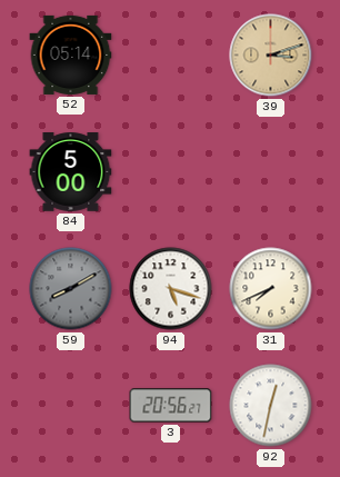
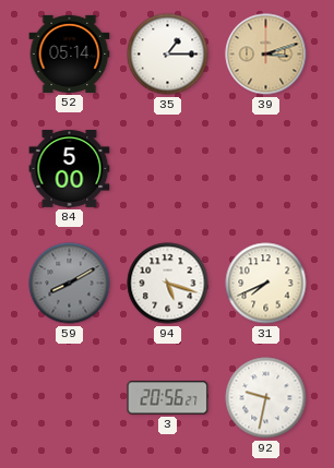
35: none -> 1:15
92: 12:32 -> 9:32
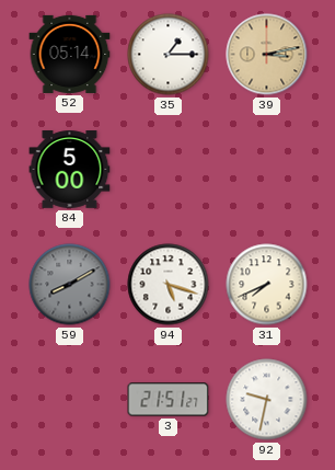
39: 3:12 -> 3:13
3: 20:56 -> 21:51
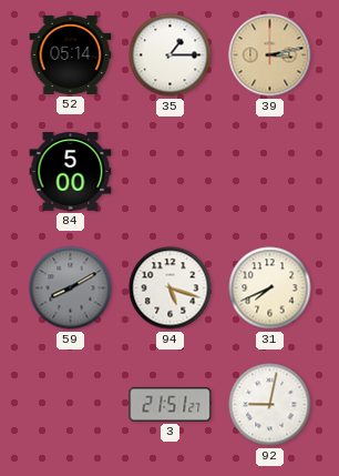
92: 9:32 -> 9:02
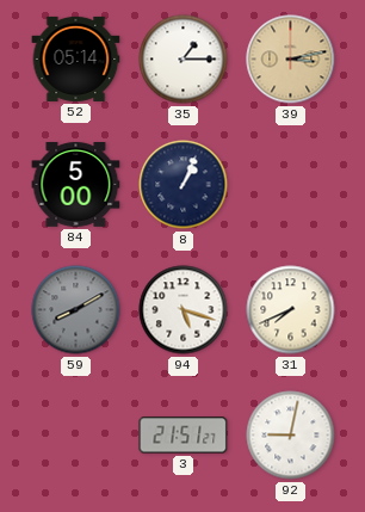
8: none -> 1:04
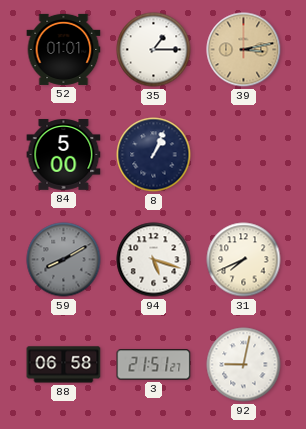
52: 05:14 -> 01:01
88: none -> 06:58
